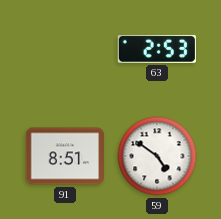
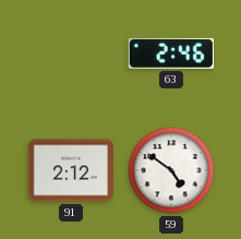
63: 2:53 -> 2:46
91: 8:51 -> 2:12
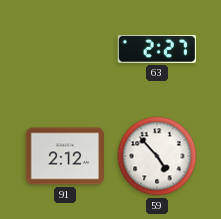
63: 2:46 -> 2:27
59: 4:51 -> 4:53
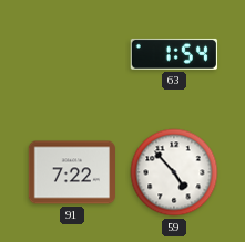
63: 2:27 -> 1:54
91: 2:12 -> 7:22
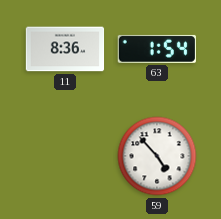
11: none -> 8:36
91: 7:22 -> none
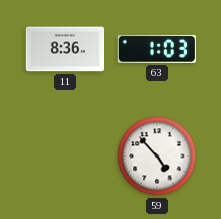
63: 1:54 -> 1:03
